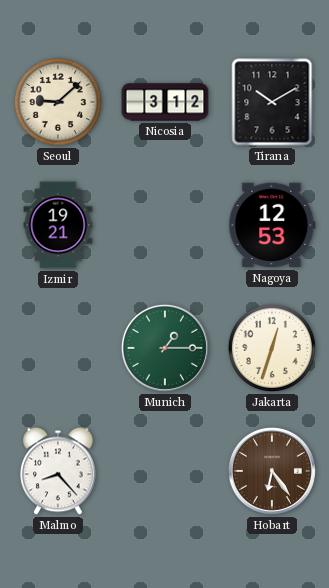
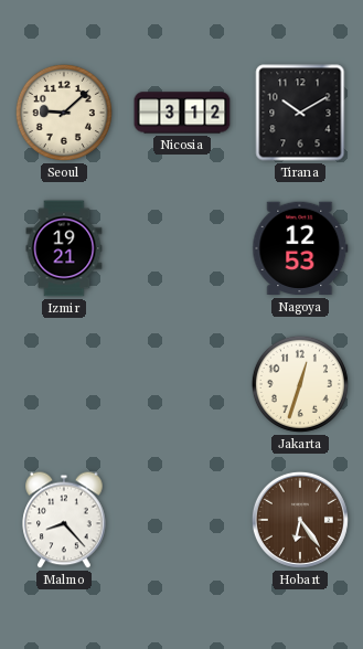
Munich: 1:15 -> none
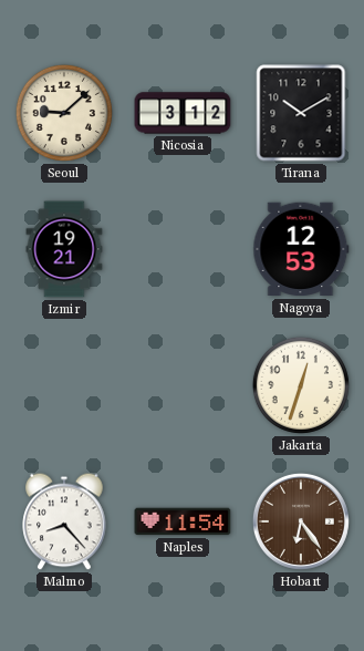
Naples: none -> 11:54
